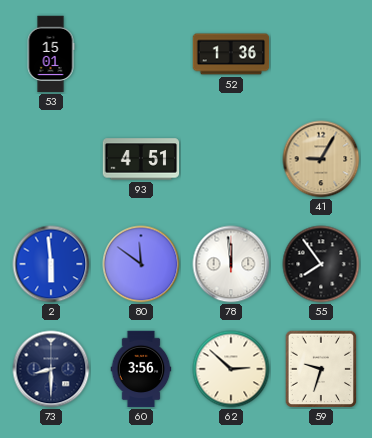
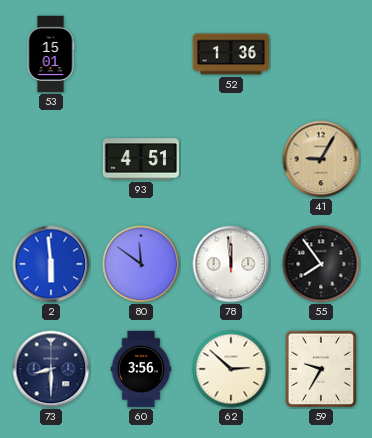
59: 9:33 -> 9:35
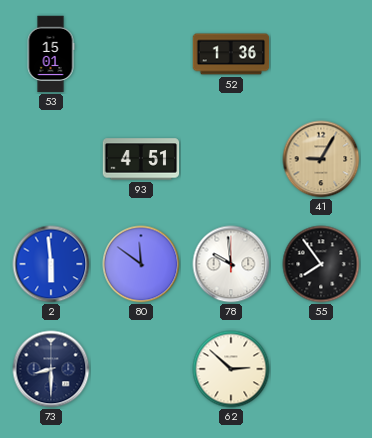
78: 11:59 -> 9:59
60: 3:56 -> none
59: 9:35 -> none
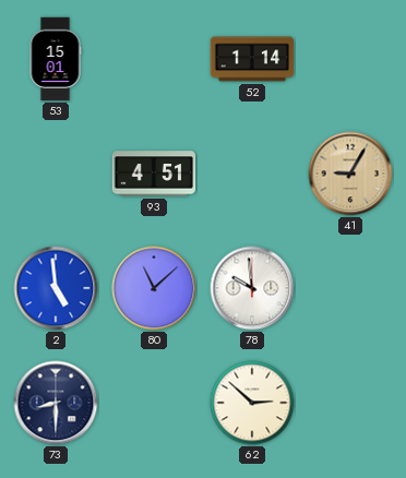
52: 1:36 -> 1:14
2: 5:59 -> 4:59
80: 11:51 -> 11:08
55: 7:54 -> none
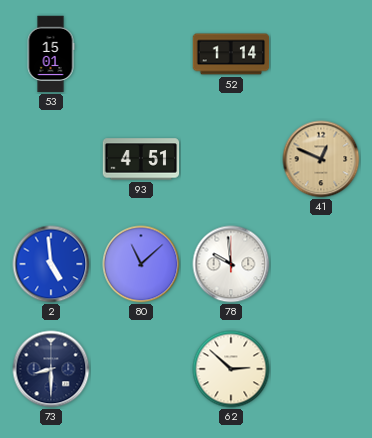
41: 9:05 -> 12:49
